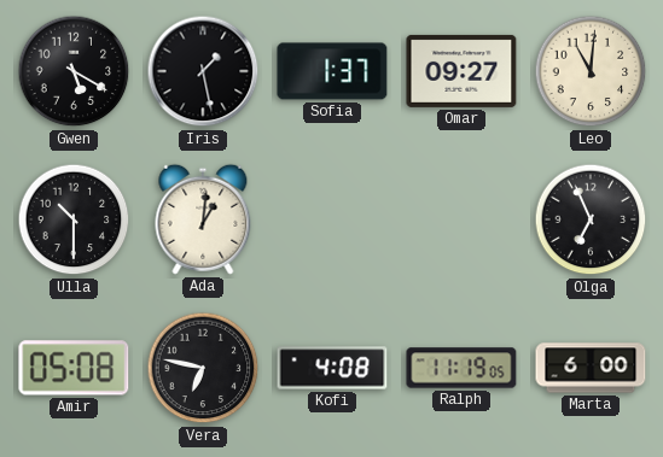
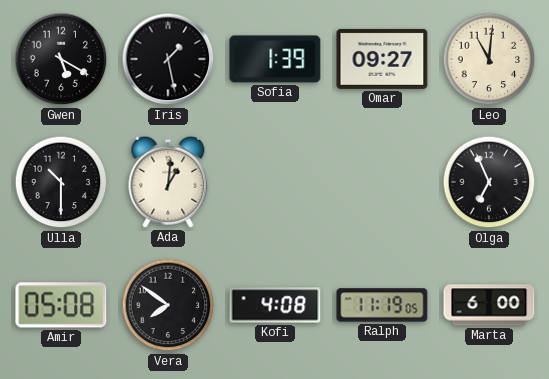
Sofia: 1:37 -> 1:39
Vera: 6:47 -> 7:51
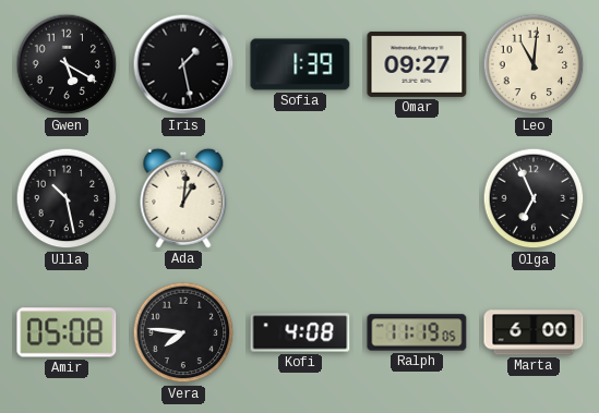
Ulla: 10:30 -> 10:28
Vera: 7:51 -> 7:46
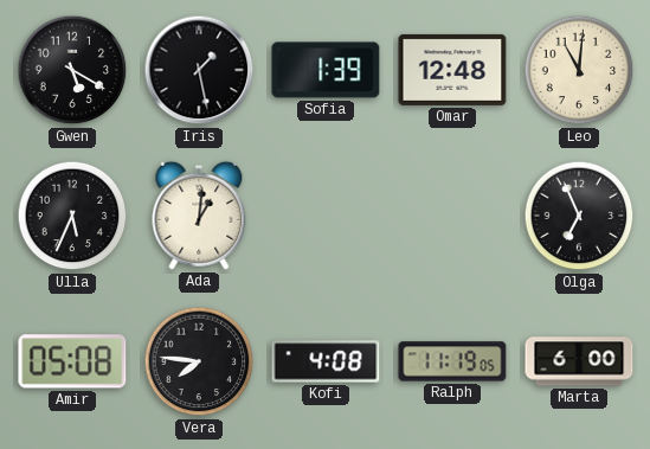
Omar: 09:27 -> 12:48
Ulla: 10:28 -> 5:34
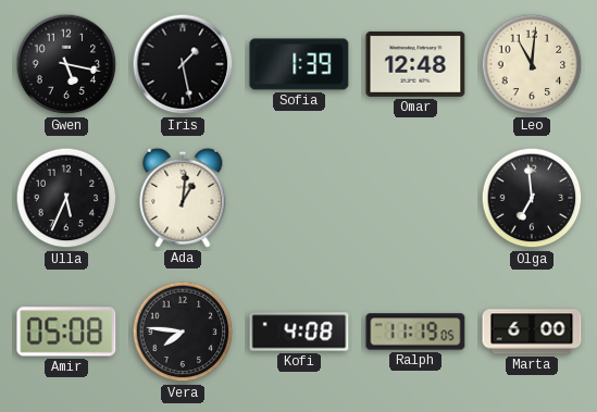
Gwen: 5:20 -> 5:17
Olga: 6:56 -> 6:59
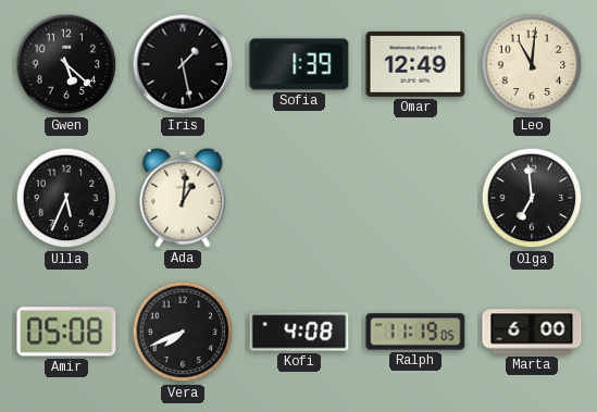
Gwen: 5:17 -> 5:22
Omar: 12:48 -> 12:49
Vera: 7:46 -> 7:41
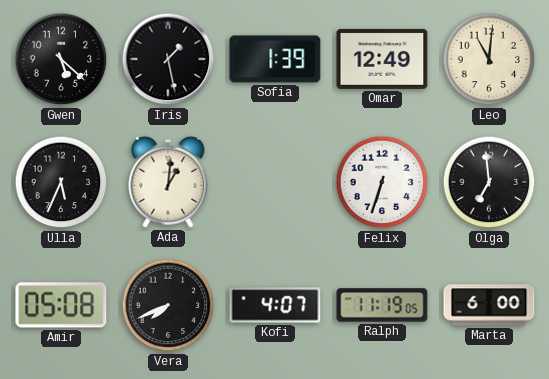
Felix: none -> 6:33
Kofi: 4:08 -> 4:07
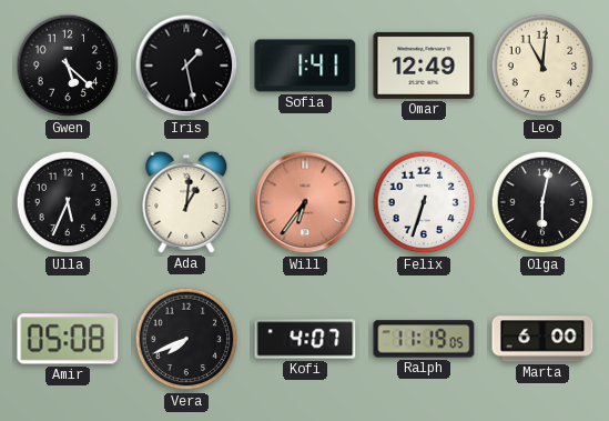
Sofia: 1:39 -> 1:41
Will: none -> 6:36
Olga: 6:59 -> 6:02
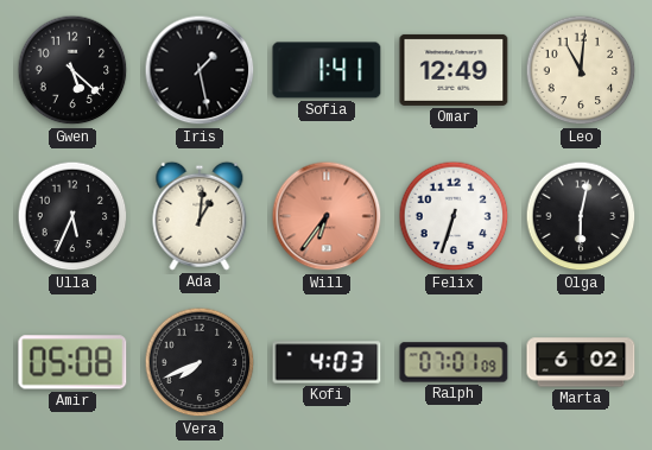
Kofi: 4:07 -> 4:03
Ralph: 11:19 -> 07:01
Marta: 6:00 -> 6:02
